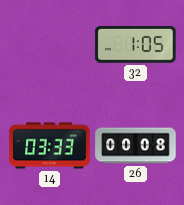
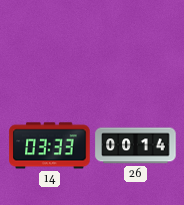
32: 1:05 -> none
26: 00:08 -> 00:14
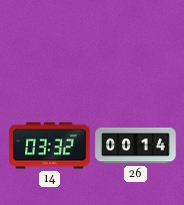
14: 03:33 -> 03:32
